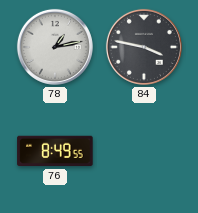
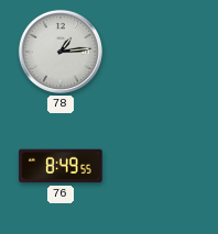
78: 1:13 -> 1:14
84: 3:47 -> none
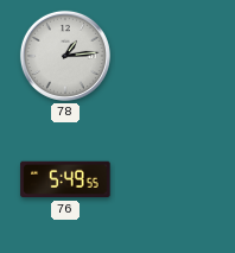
76: 8:49 -> 5:49
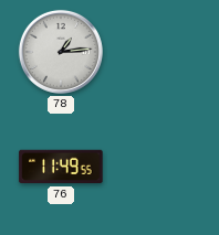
76: 5:49 -> 11:49
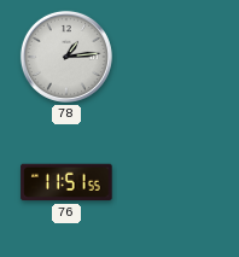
76: 11:49 -> 11:51
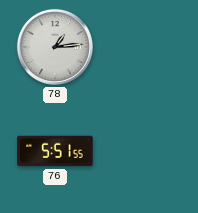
76: 11:51 -> 5:51
